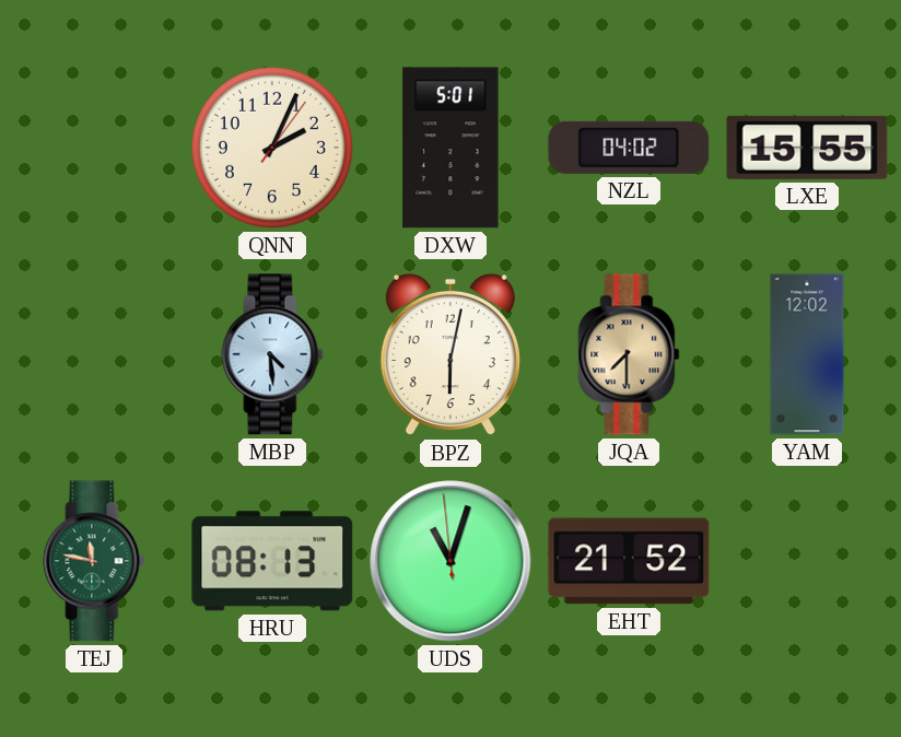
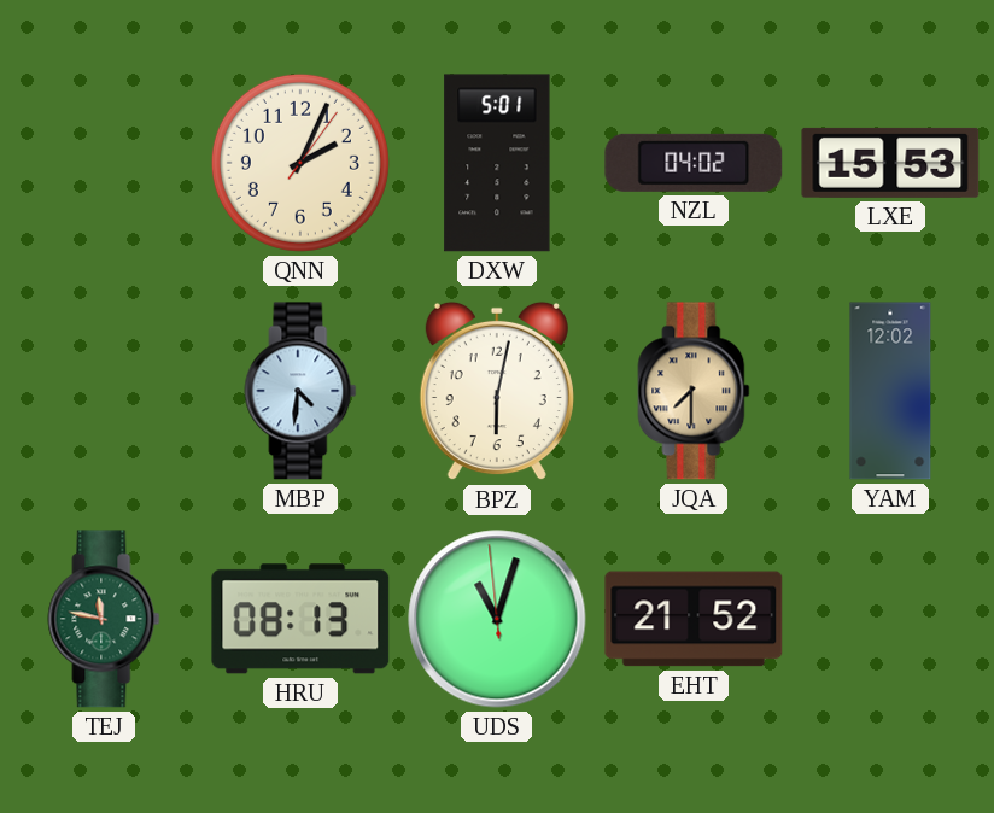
LXE: 15:55 -> 15:53
MBP: 4:29 -> 4:31
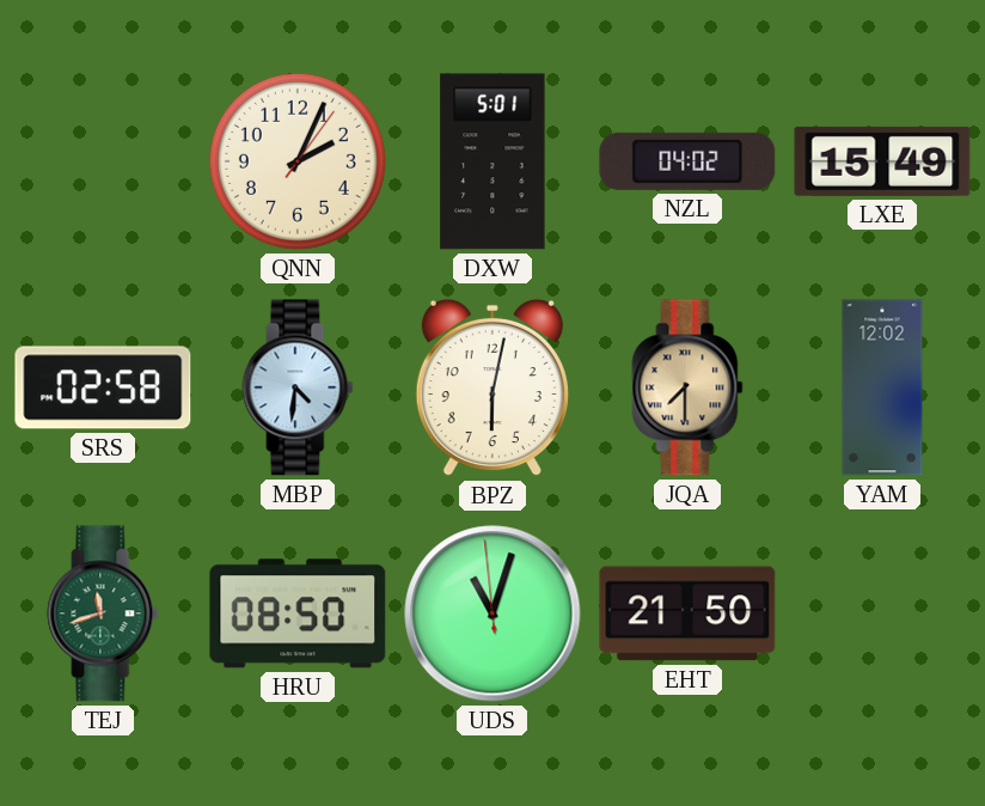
LXE: 15:53 -> 15:49
SRS: none -> 02:58
TEJ: 11:47 -> 11:42
HRU: 08:13 -> 08:50
EHT: 21:52 -> 21:50
